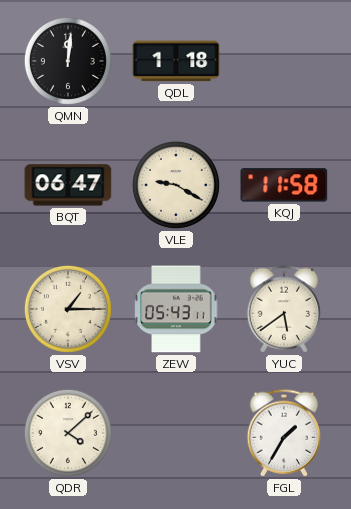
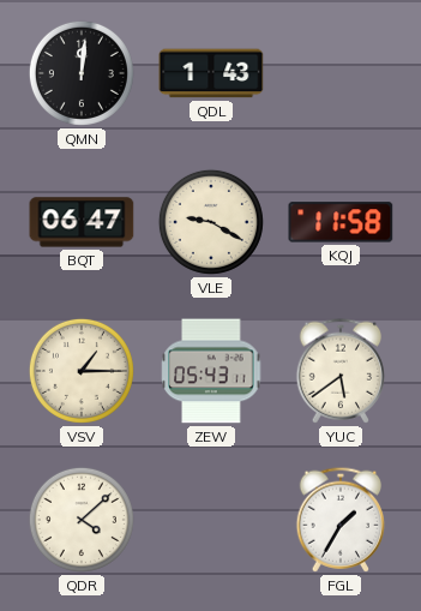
QDL: 1:18 -> 1:43
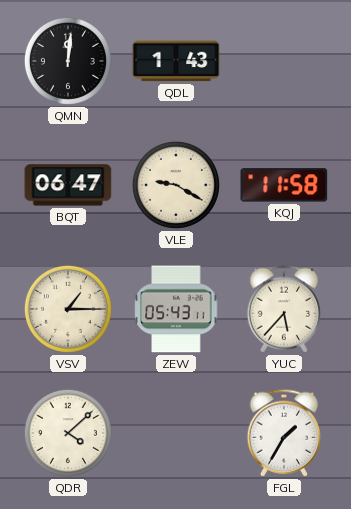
YUC: 5:39 -> 5:37
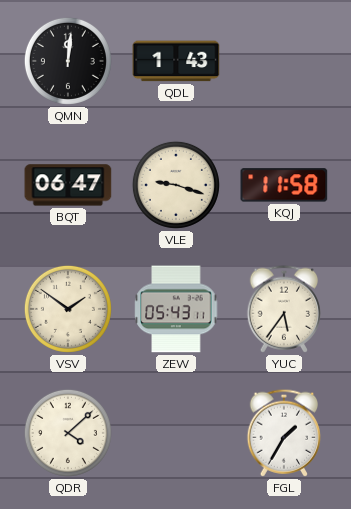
VLE: 9:20 -> 9:18
VSV: 1:15 -> 1:51
YUC: 5:37 -> 5:36
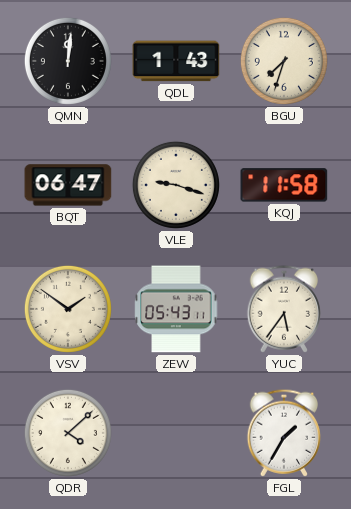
BGU: none -> 7:33
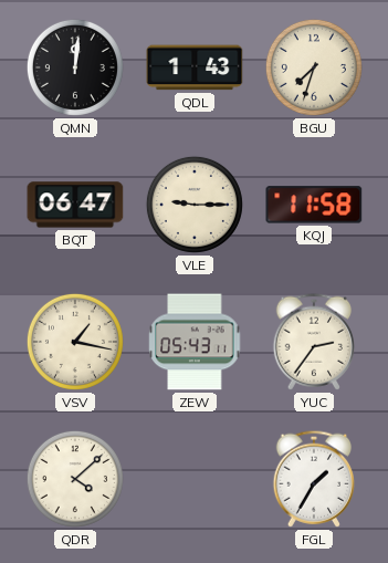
VLE: 9:18 -> 9:15
VSV: 1:51 -> 1:17
YUC: 5:36 -> 2:36
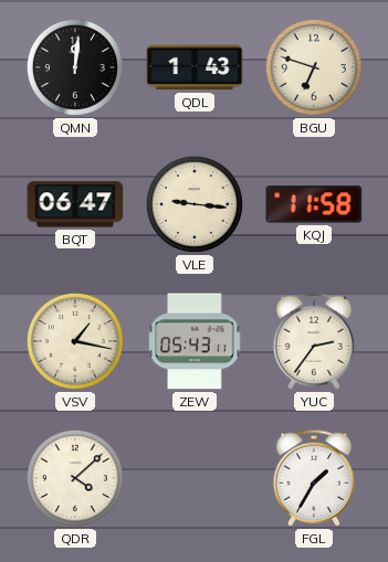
BGU: 7:33 -> 6:48
VLE: 9:15 -> 9:16
